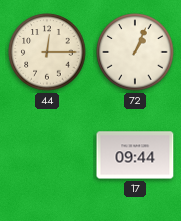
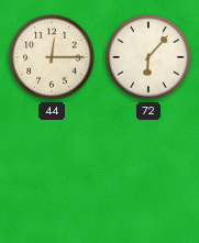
72: 1:04 -> 6:07
17: 09:44 -> none
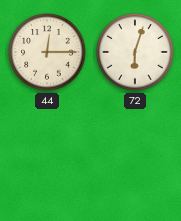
72: 6:07 -> 6:03
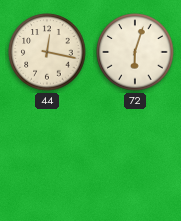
44: 12:15 -> 12:17
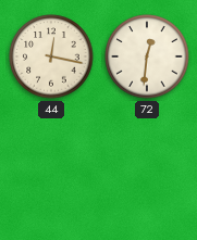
72: 6:03 -> 12:31
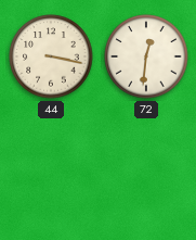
44: 12:17 -> 3:17
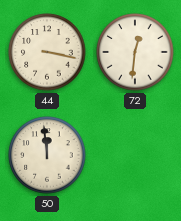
50: none -> 11:59
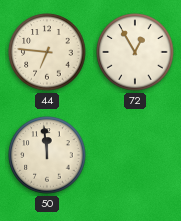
44: 3:17 -> 6:46
72: 12:31 -> 12:55
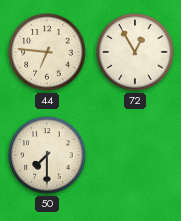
50: 11:59 -> 7:30
